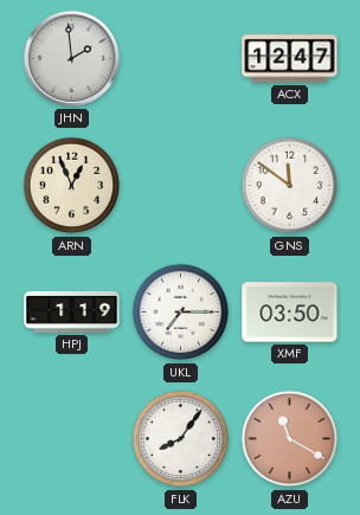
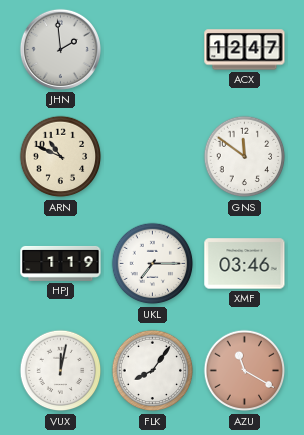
ARN: 12:56 -> 10:49
XMF: 03:50 -> 03:46
VUX: none -> 12:02
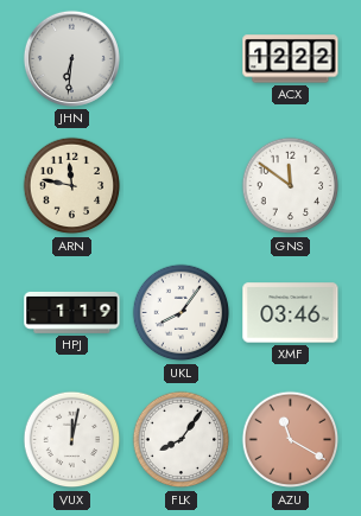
JHN: 1:59 -> 6:31
ACX: 12:47 -> 12:22
ARN: 10:49 -> 11:47
UKL: 7:15 -> 8:06
